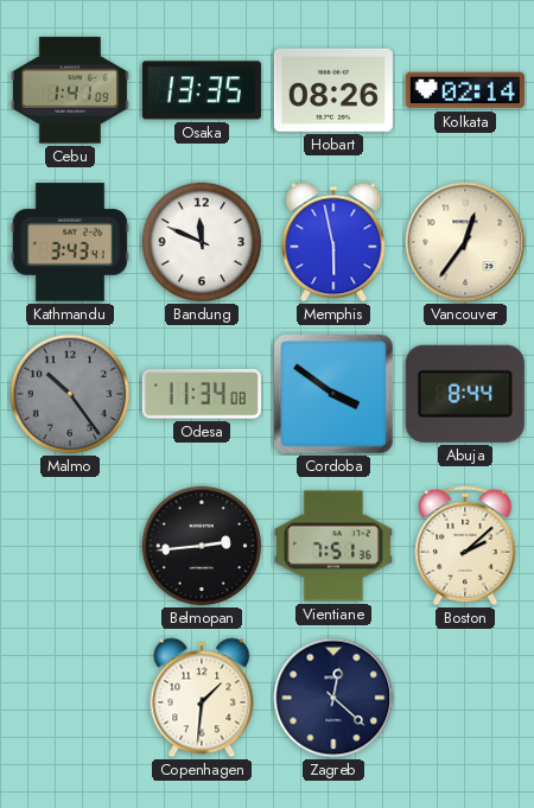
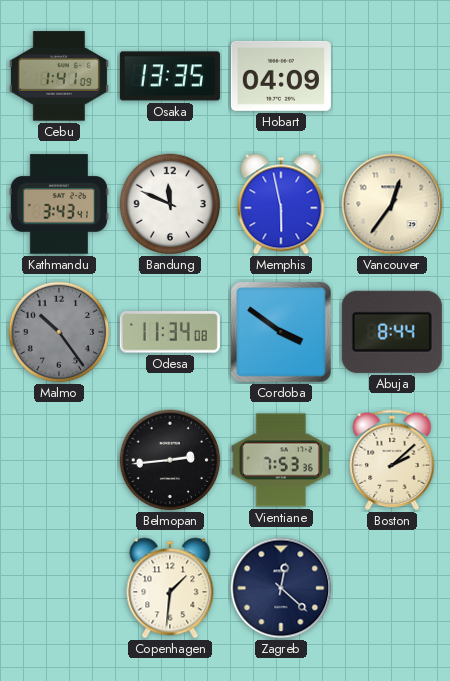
Hobart: 08:26 -> 04:09
Kolkata: 02:14 -> none
Vientiane: 7:51 -> 7:53
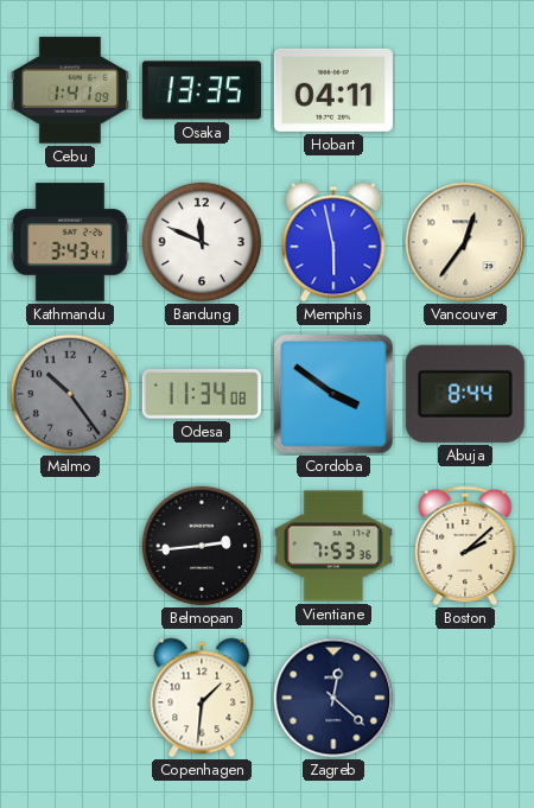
Hobart: 04:09 -> 04:11
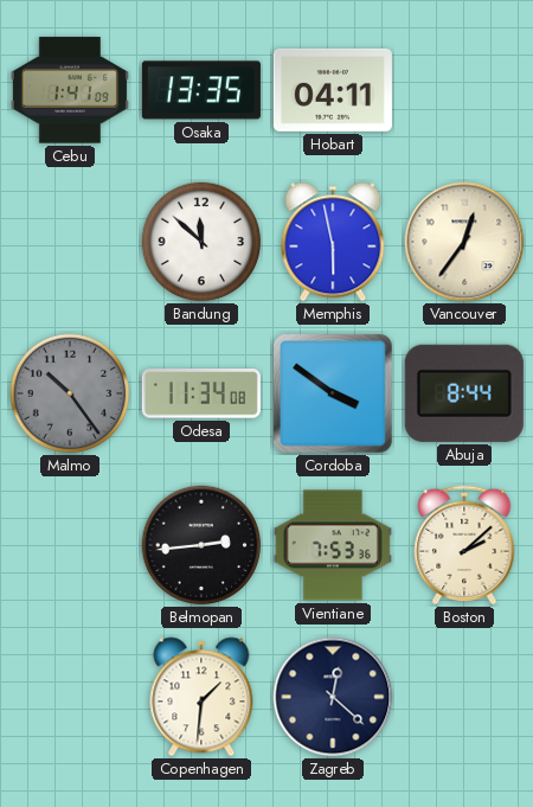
Kathmandu: 3:43 -> none
Bandung: 11:49 -> 11:52
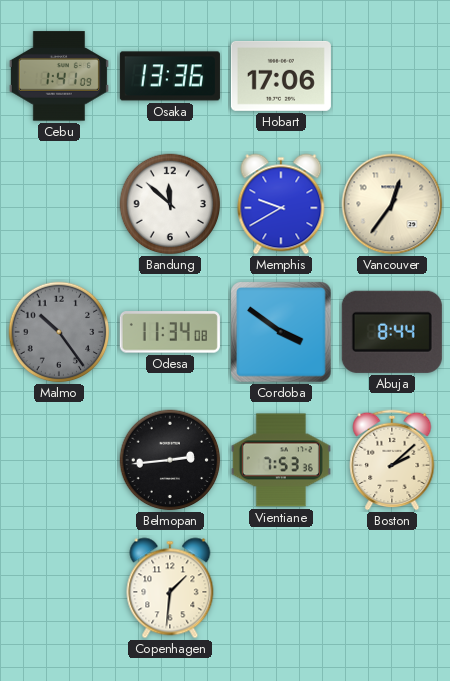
Osaka: 13:35 -> 13:36
Hobart: 04:11 -> 17:06
Memphis: 5:58 -> 9:40
Zagreb: 12:22 -> none
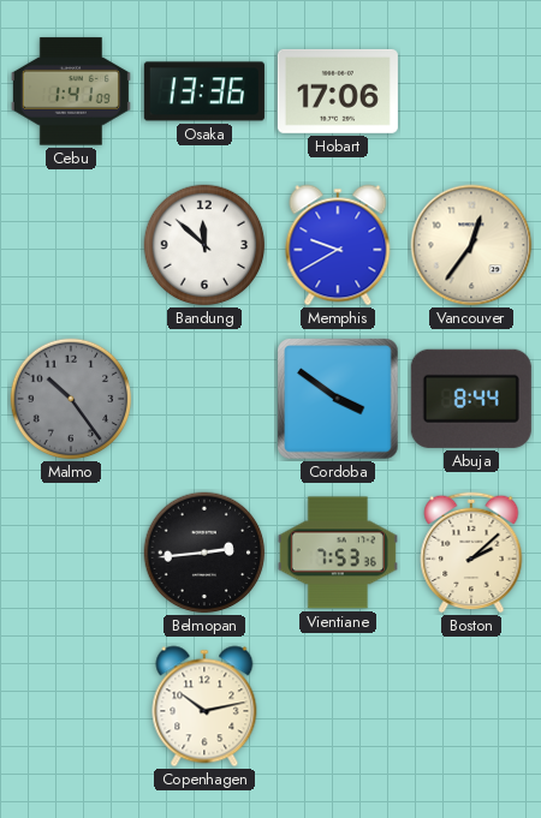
Odesa: 11:34 -> none
Copenhagen: 1:31 -> 10:13
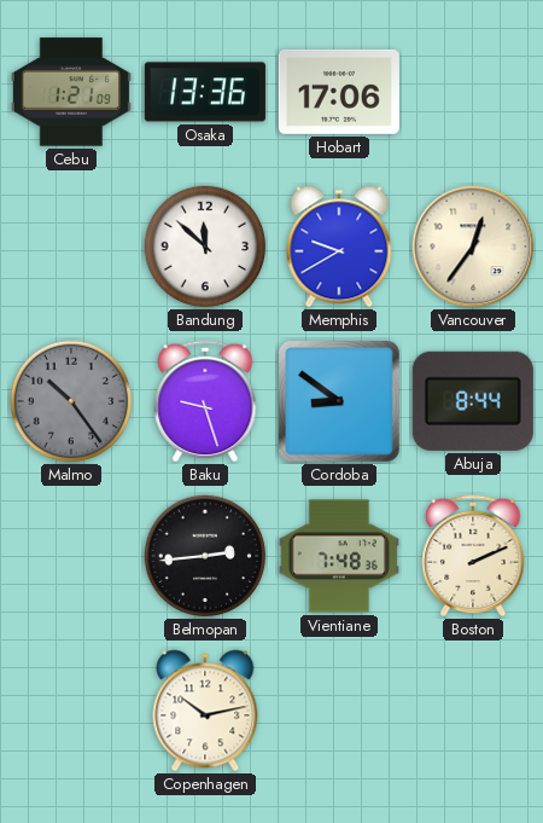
Cebu: 1:41 -> 1:21
Baku: none -> 9:27
Cordoba: 3:51 -> 8:51
Vientiane: 7:53 -> 7:48
Boston: 2:08 -> 2:11
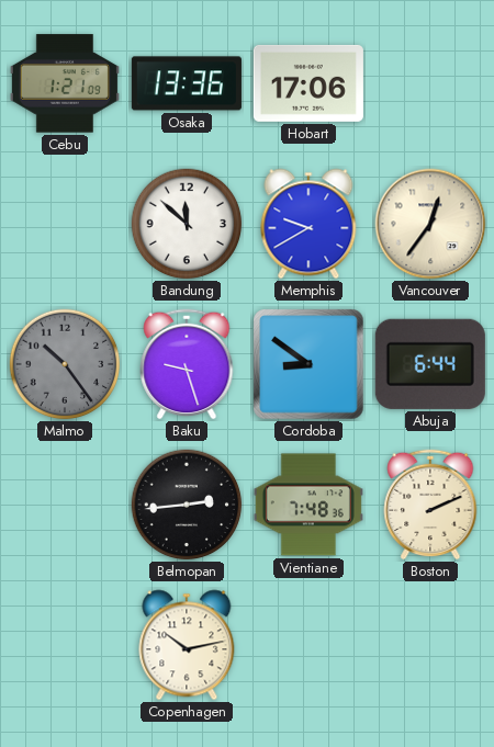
Abuja: 8:44 -> 6:44
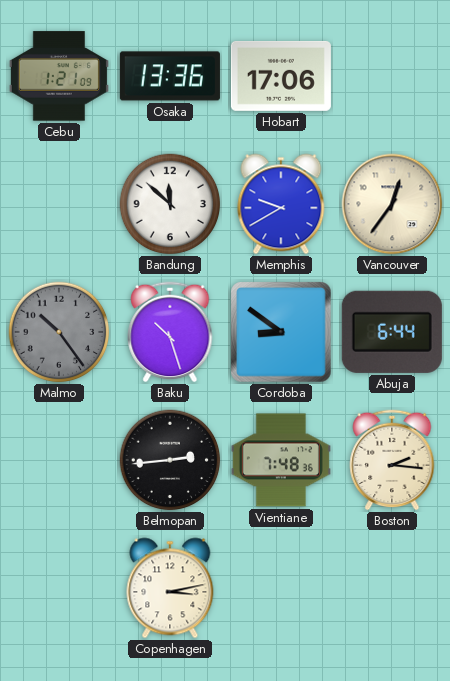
Baku: 9:27 -> 10:27
Boston: 2:11 -> 2:16
Copenhagen: 10:13 -> 3:13
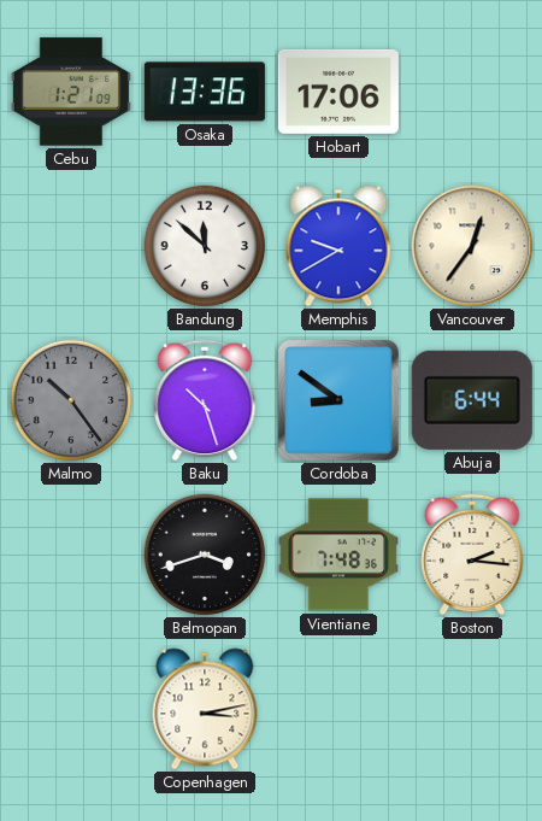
Belmopan: 2:44 -> 3:42
